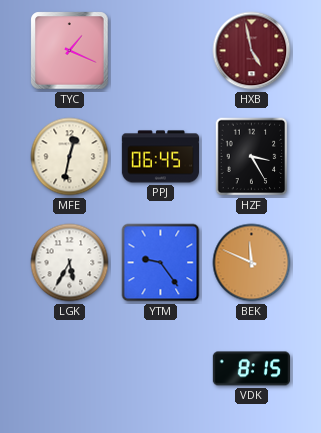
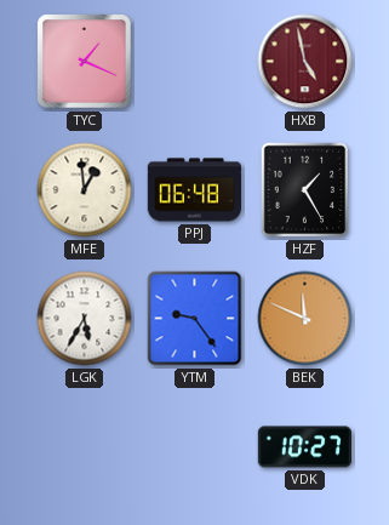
MFE: 12:32 -> 12:59
PPJ: 06:45 -> 06:48
HZF: 3:25 -> 1:25
VDK: 8:15 -> 10:27
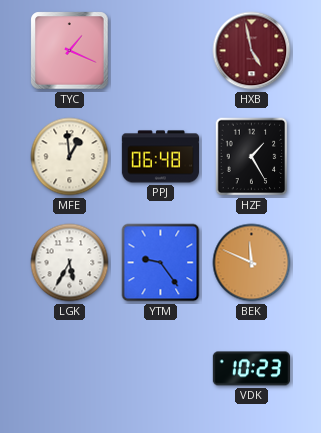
VDK: 10:27 -> 10:23
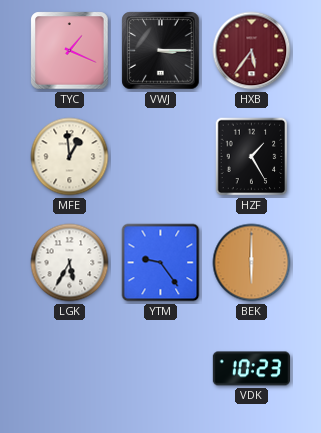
VWJ: none -> 3:15
HXB: 4:58 -> 5:36
PPJ: 06:48 -> none
BEK: 11:49 -> 6:00
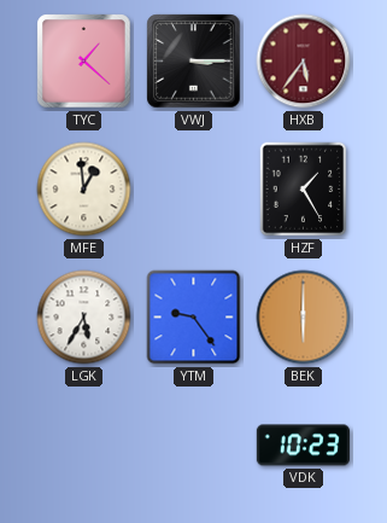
TYC: 1:19 -> 1:22
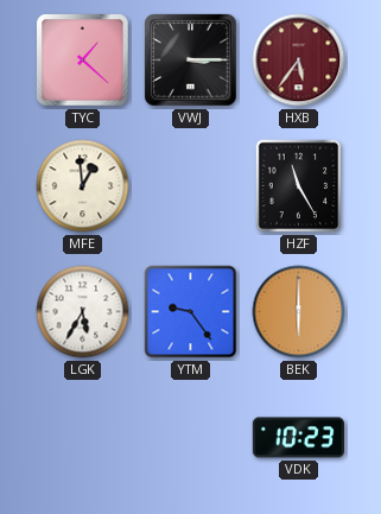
HZF: 1:25 -> 11:25
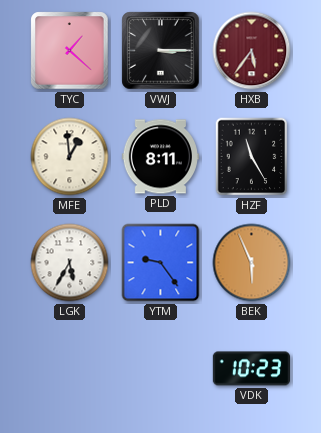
PLD: none -> 8:11
BEK: 6:00 -> 5:56
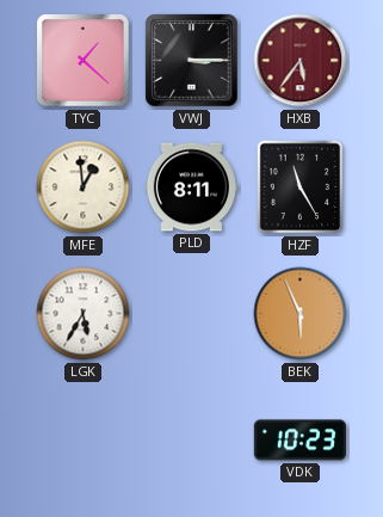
YTM: 9:24 -> none
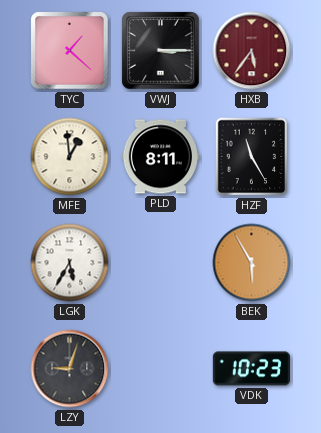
BEK: 5:56 -> 5:55
LZY: none -> 9:03
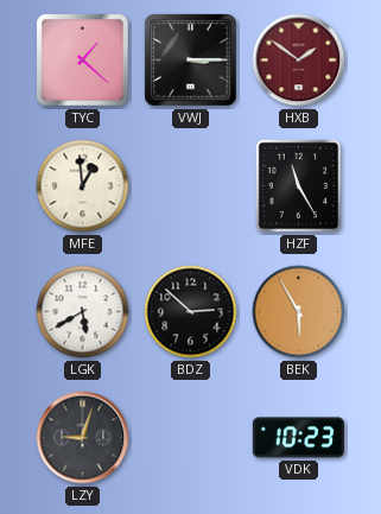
HXB: 5:36 -> 1:51
PLD: 8:11 -> none
LGK: 5:35 -> 5:40
BDZ: none -> 2:52
